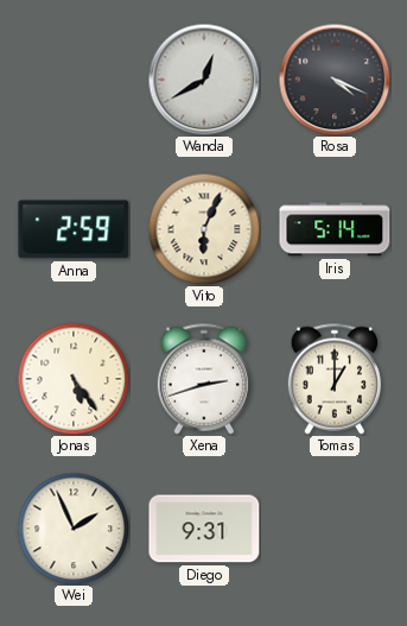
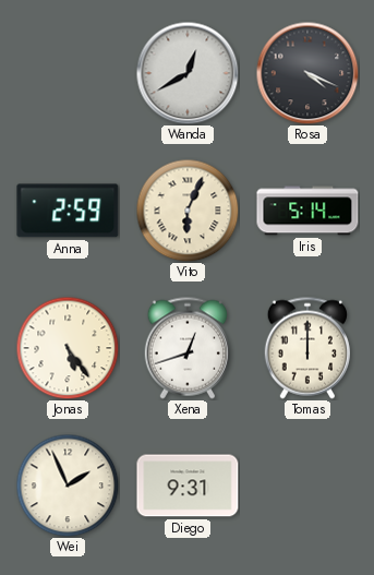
Xena: 2:42 -> 12:42
Tomas: 1:00 -> 12:00
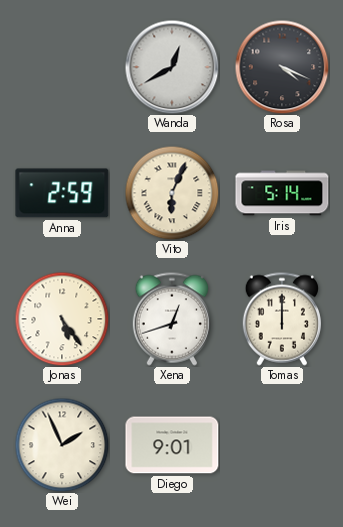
Diego: 9:31 -> 9:01
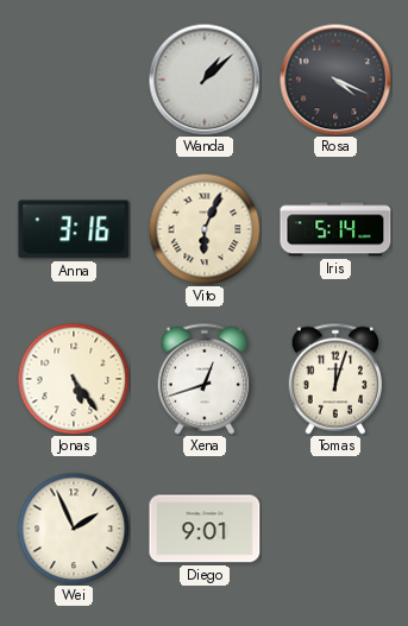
Wanda: 12:40 -> 1:08
Anna: 2:59 -> 3:16
Tomas: 12:00 -> 12:03
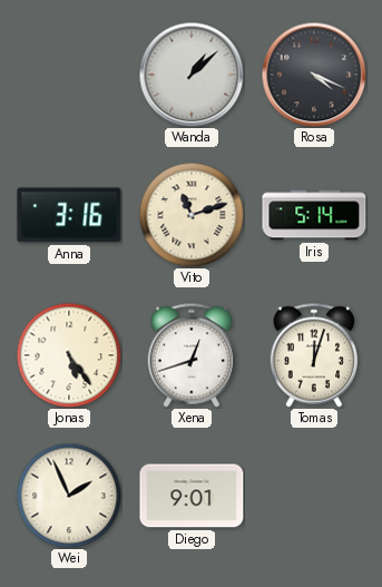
Vito: 6:04 -> 11:12
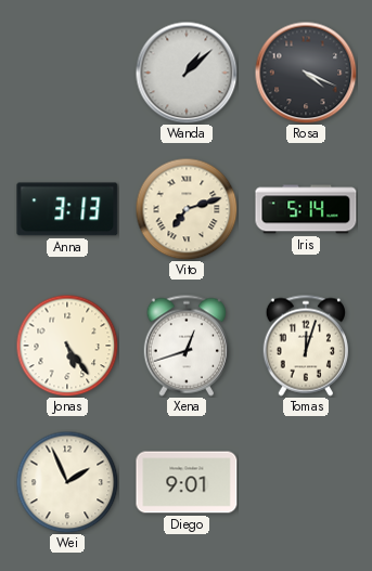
Anna: 3:16 -> 3:13
Vito: 11:12 -> 7:12
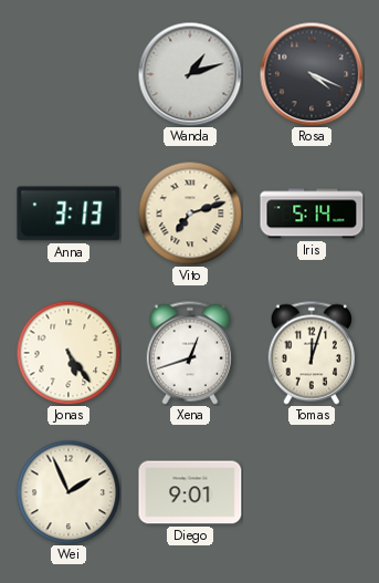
Wanda: 1:08 -> 1:12
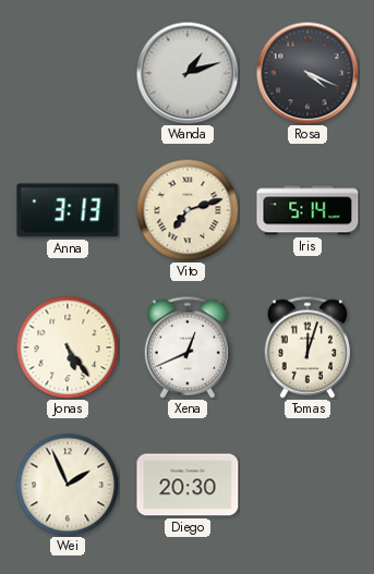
Xena: 12:42 -> 12:41
Diego: 9:01 -> 20:30
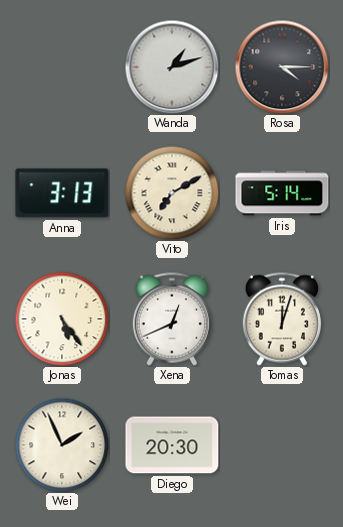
Rosa: 4:19 -> 4:15
Vito: 7:12 -> 7:10
